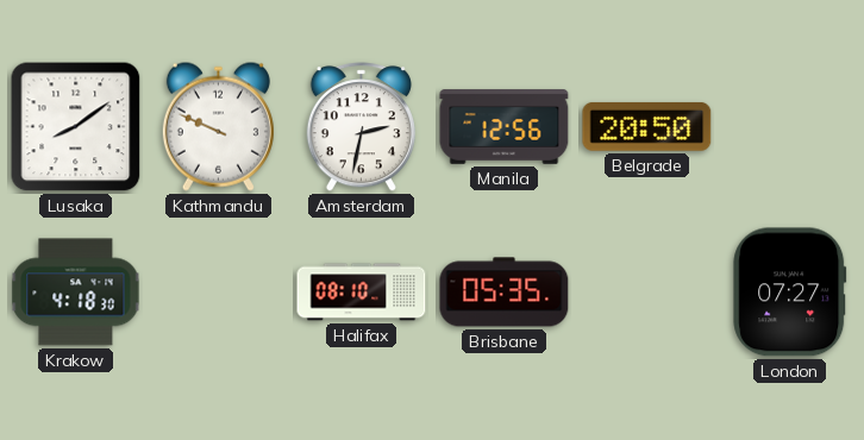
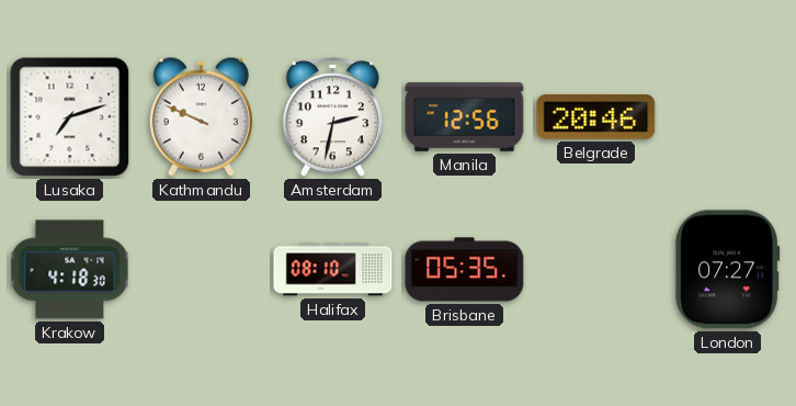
Lusaka: 8:09 -> 7:12
Belgrade: 20:50 -> 20:46
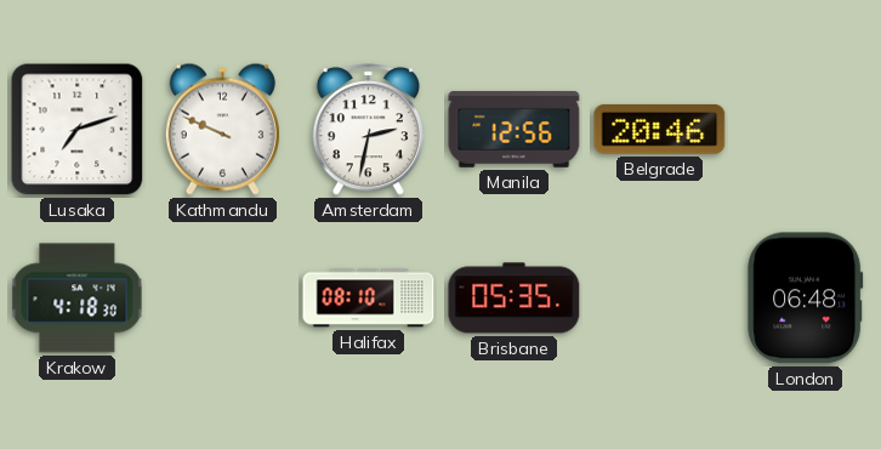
London: 07:27 -> 06:48
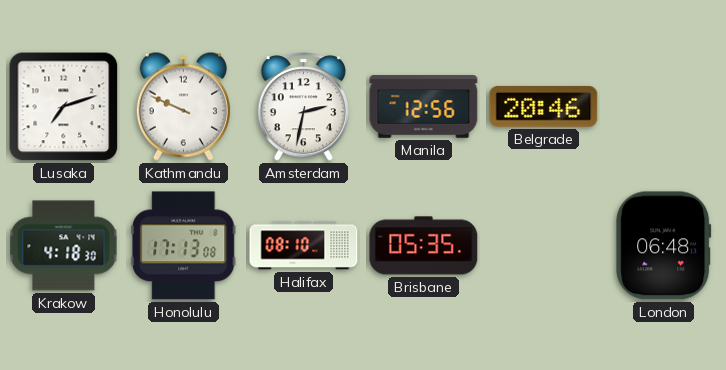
Honolulu: none -> 17:13
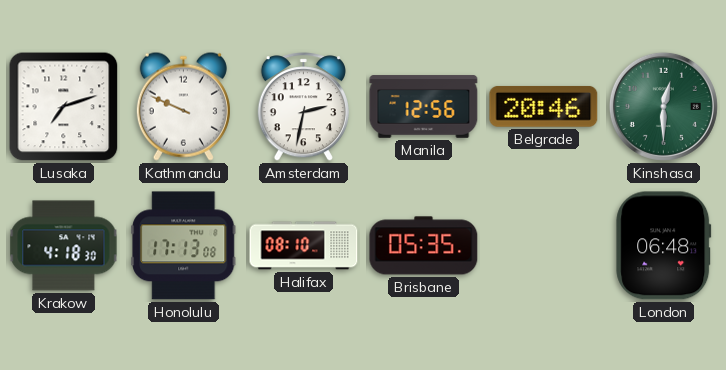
Kinshasa: none -> 12:30
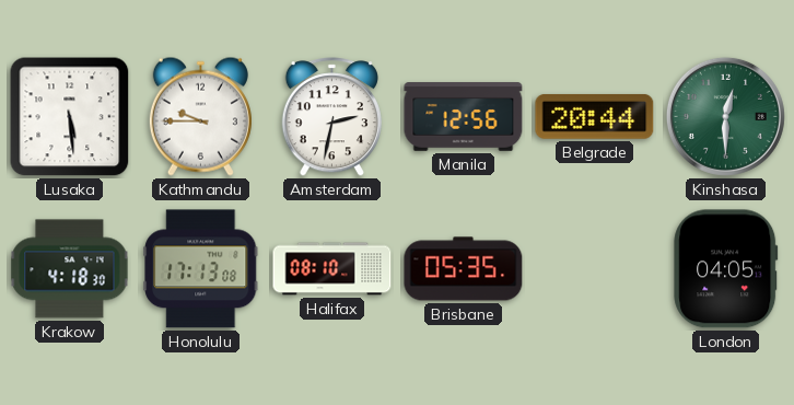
Lusaka: 7:12 -> 5:29
Kathmandu: 9:49 -> 9:45
Belgrade: 20:46 -> 20:44
London: 06:48 -> 04:05
